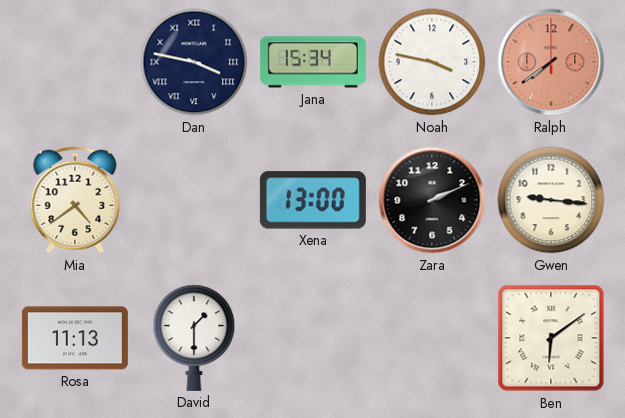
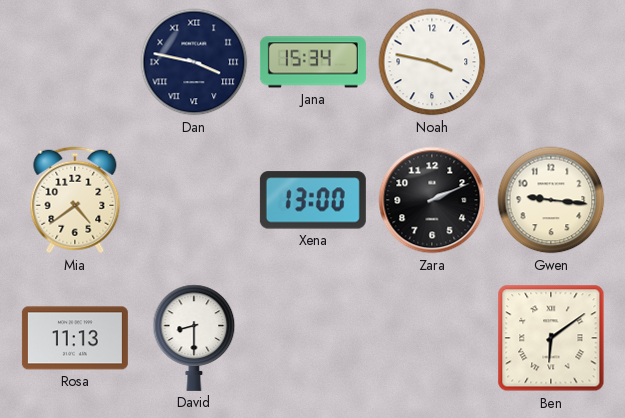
Ralph: 7:39 -> none
David: 1:30 -> 8:30
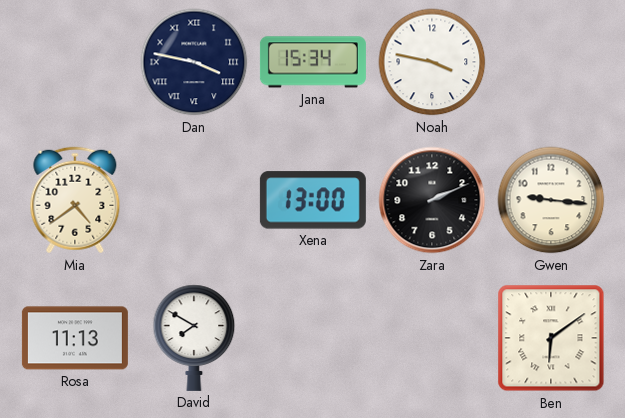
David: 8:30 -> 7:50
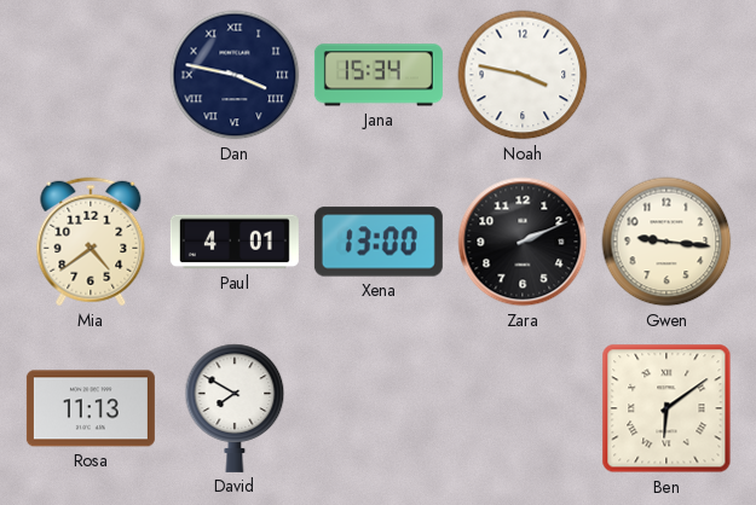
Paul: none -> 4:01
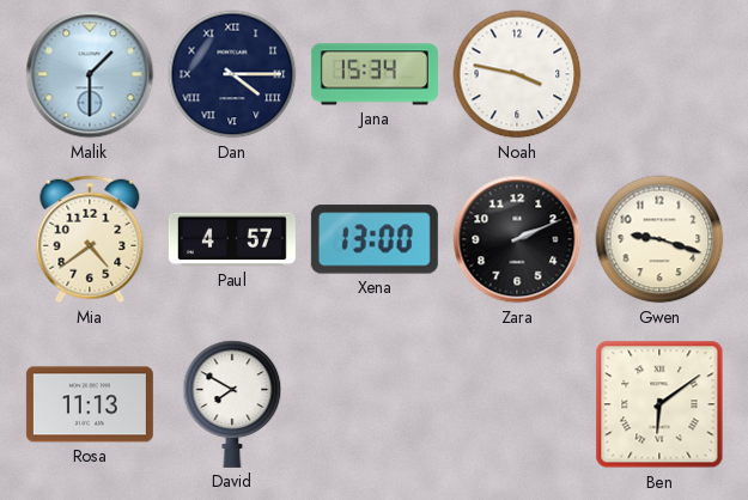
Malik: none -> 1:30
Dan: 3:47 -> 4:15
Paul: 4:01 -> 4:57
Gwen: 9:16 -> 9:18
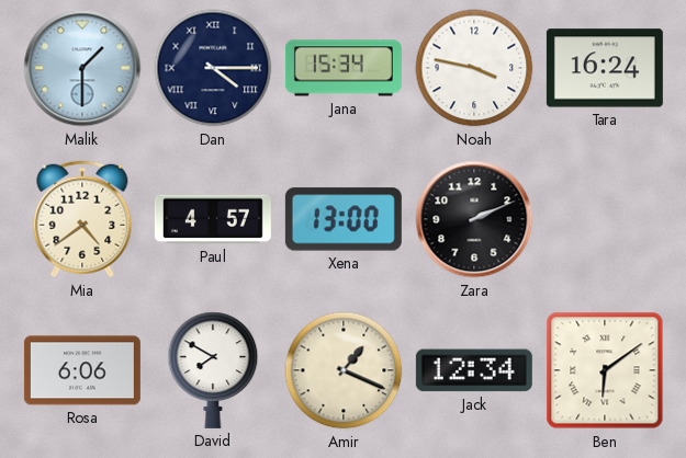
Tara: none -> 16:24
Gwen: 9:18 -> none
Rosa: 11:13 -> 6:06
Amir: none -> 1:19
Jack: none -> 12:34
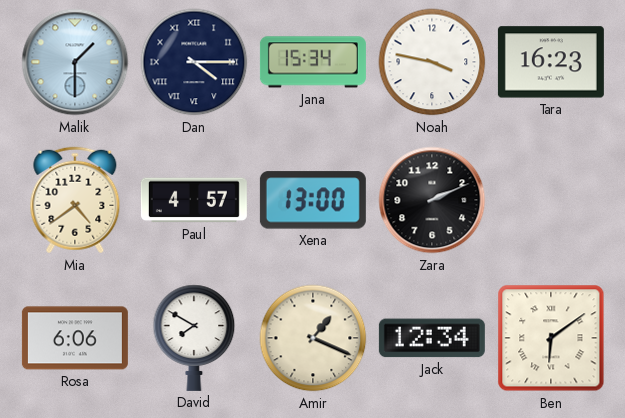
Tara: 16:24 -> 16:23
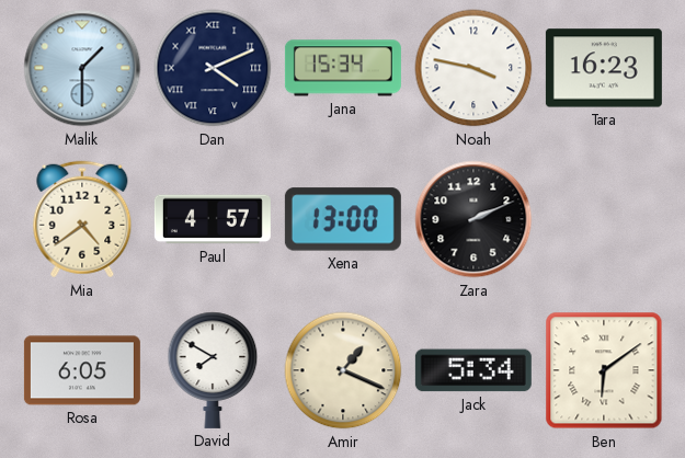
Dan: 4:15 -> 4:11
Rosa: 6:06 -> 6:05
Jack: 12:34 -> 5:34
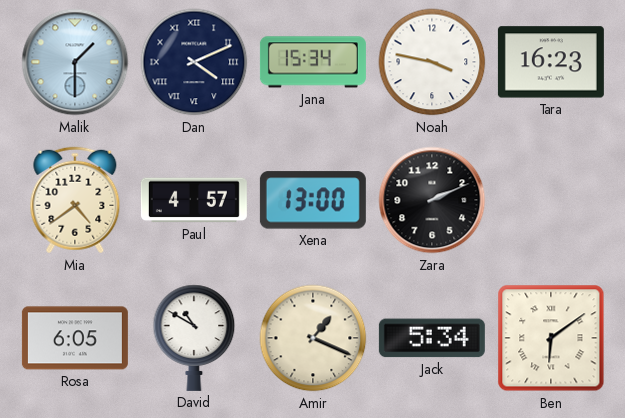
David: 7:50 -> 10:50
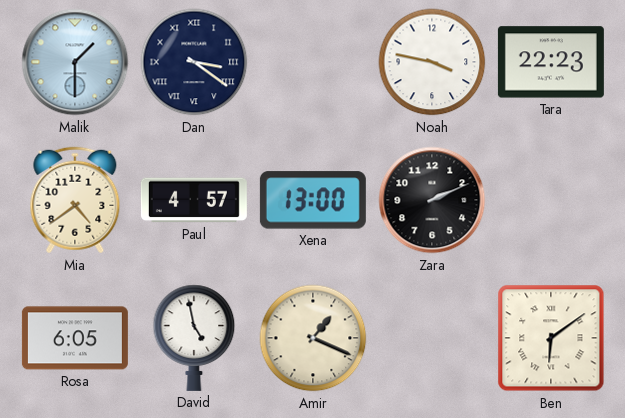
Dan: 4:11 -> 3:21
Jana: 15:34 -> none
Tara: 16:23 -> 22:23
David: 10:50 -> 4:58
Jack: 5:34 -> none
